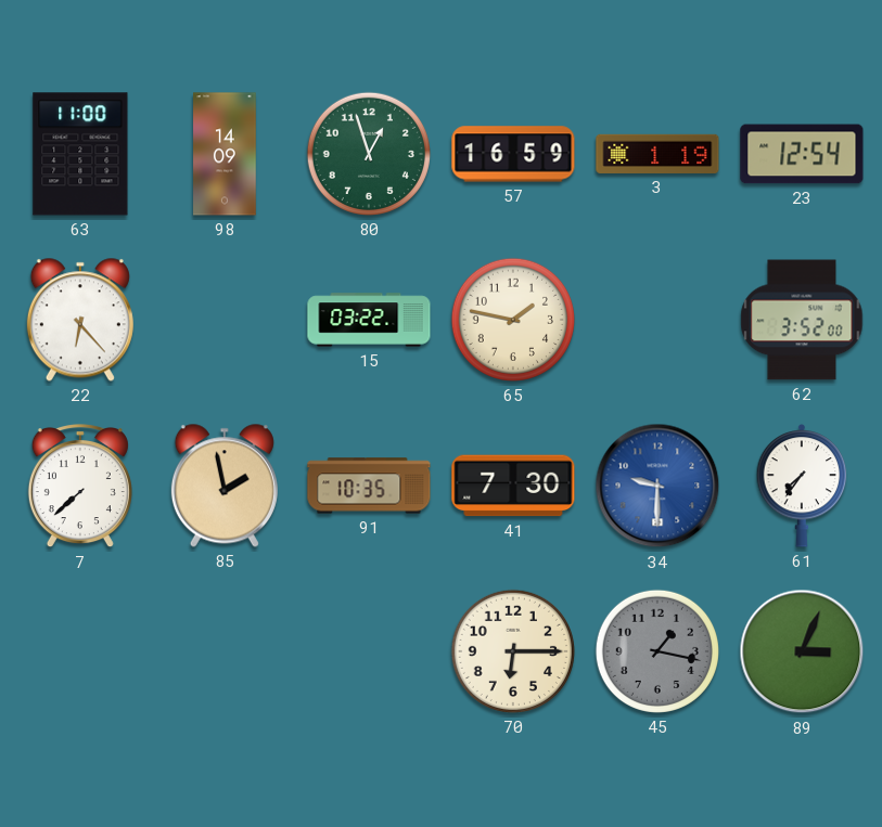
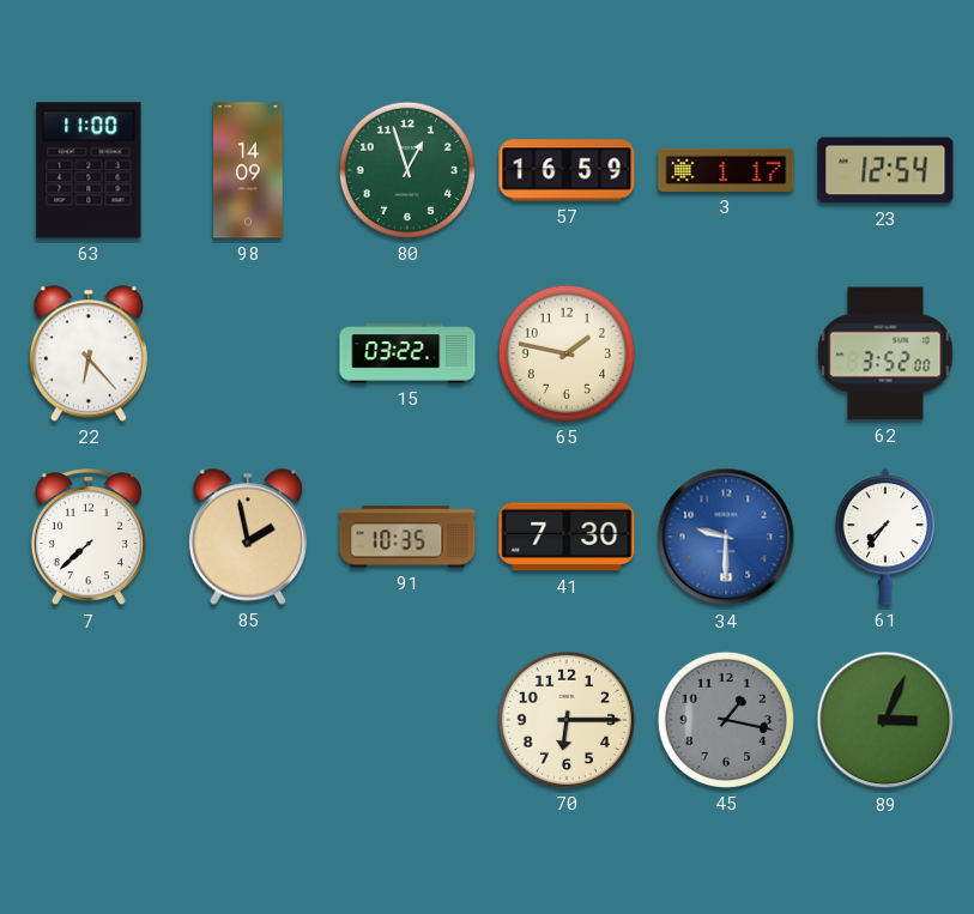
3: 1:19 -> 1:17
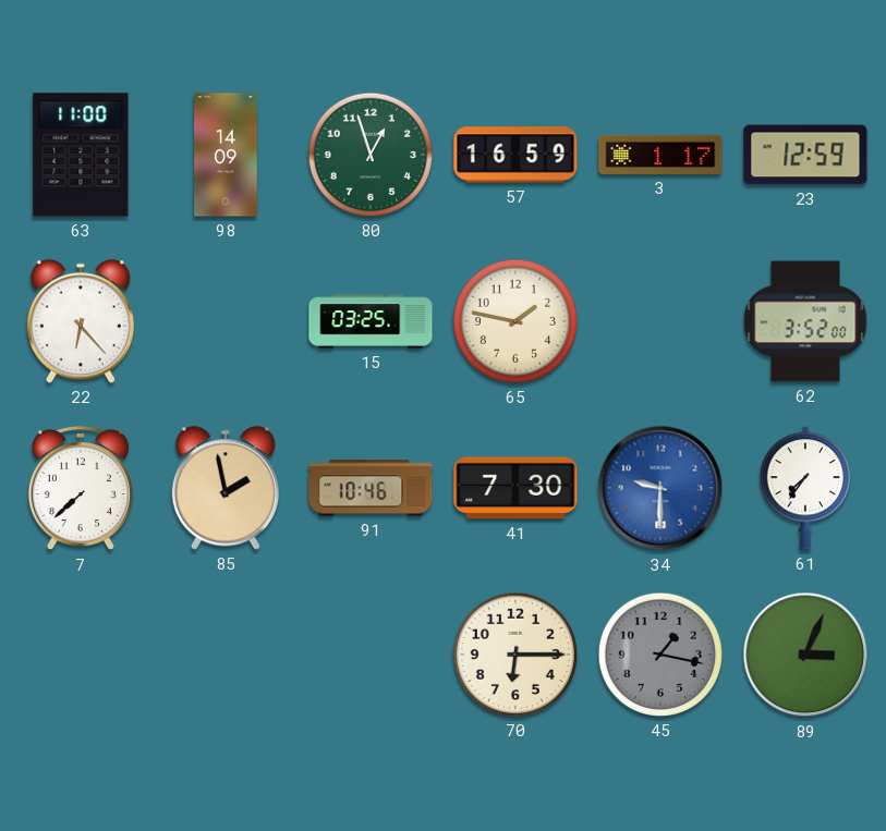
23: 12:54 -> 12:59
15: 03:22 -> 03:25
91: 10:35 -> 10:46
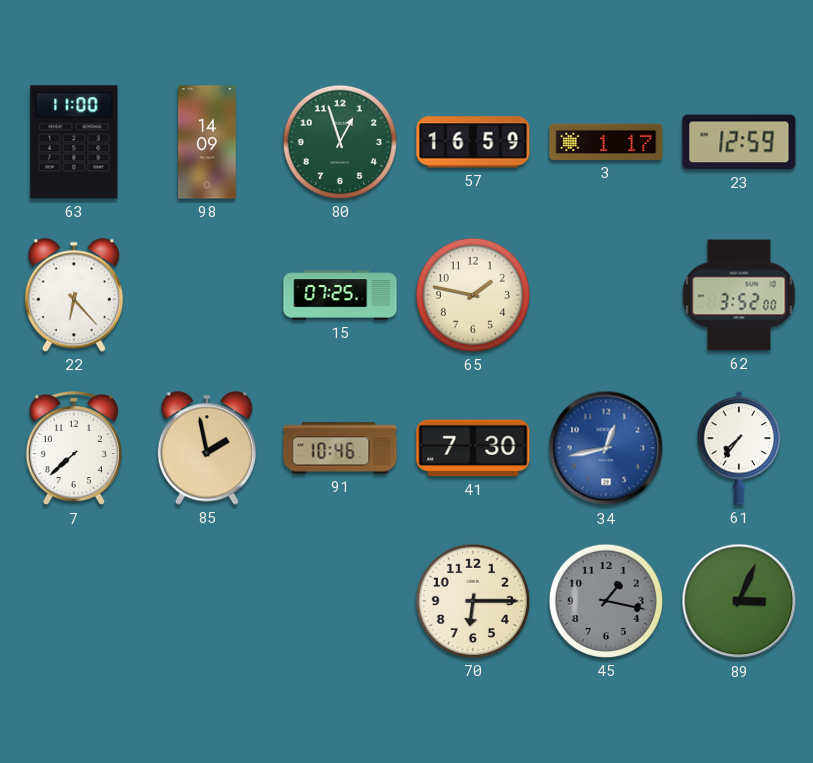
15: 03:25 -> 07:25
34: 9:30 -> 12:43
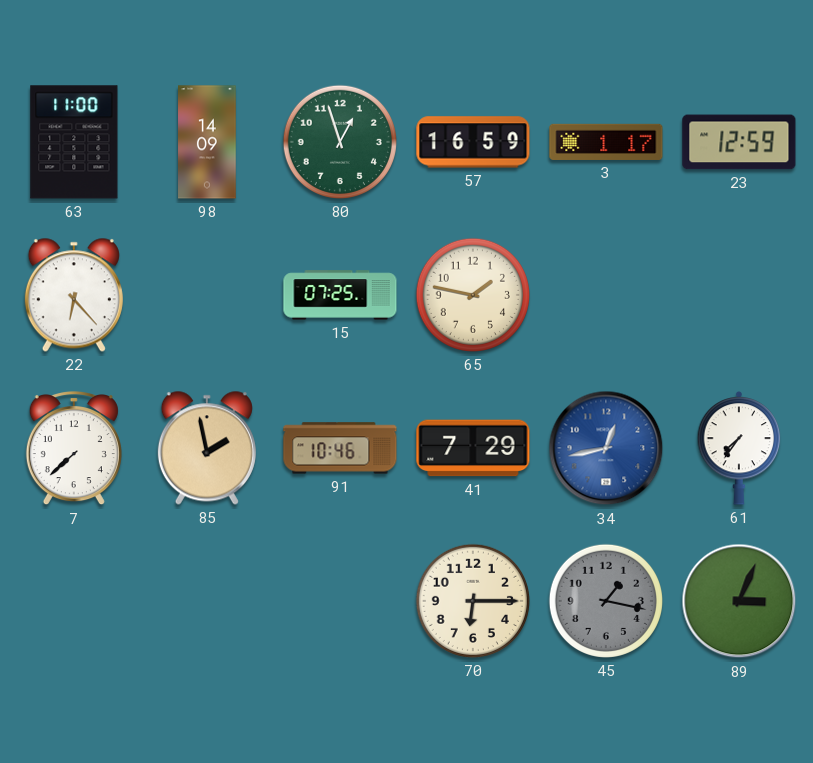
62: 3:52 -> none
41: 7:30 -> 7:29
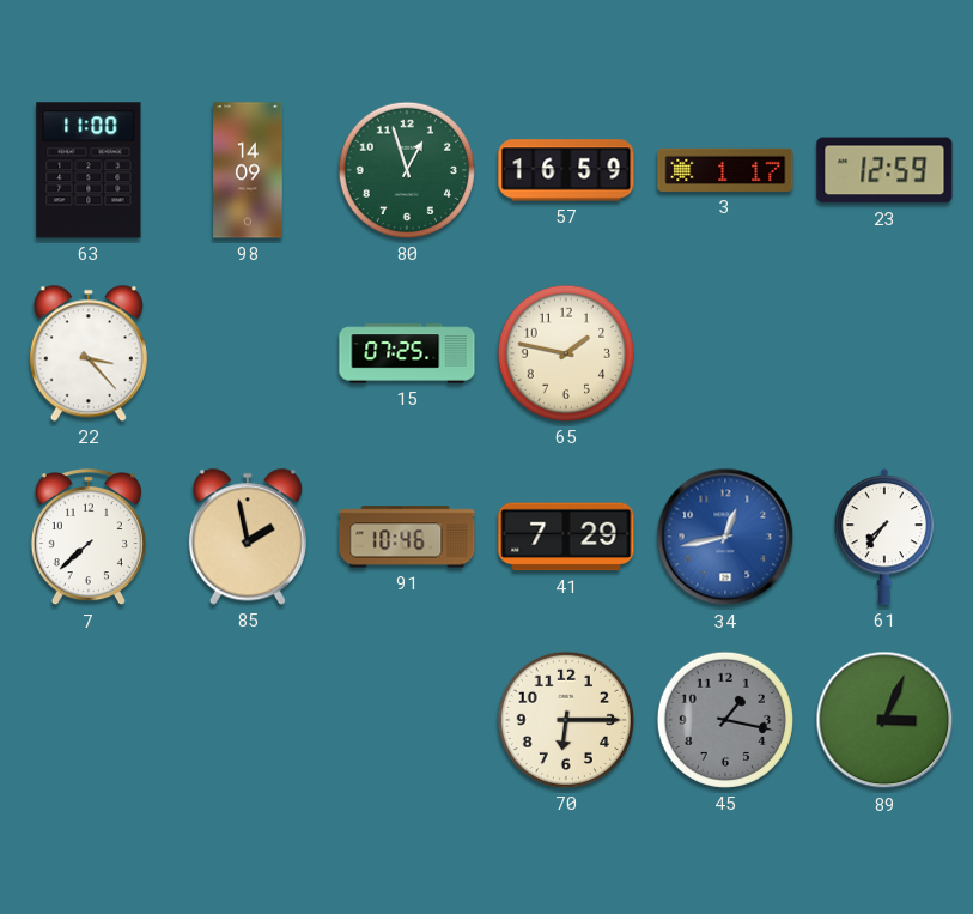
22: 6:23 -> 3:23
